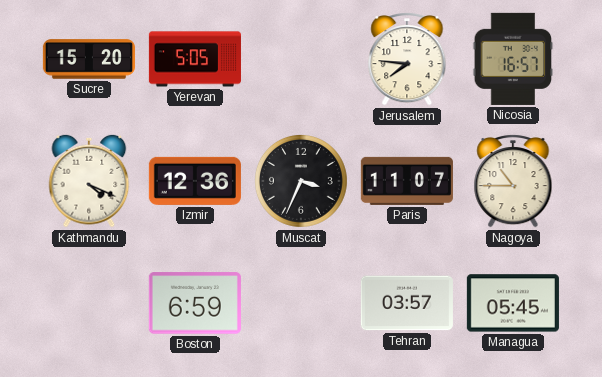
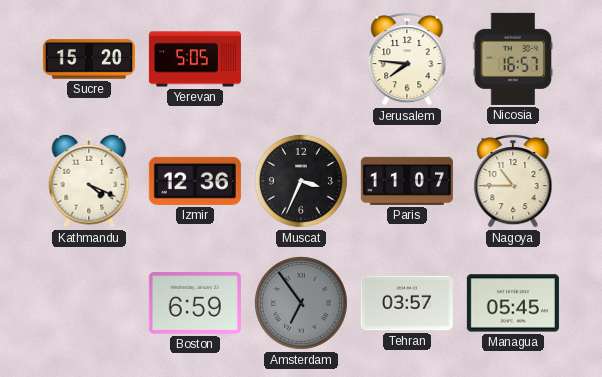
Amsterdam: none -> 6:54
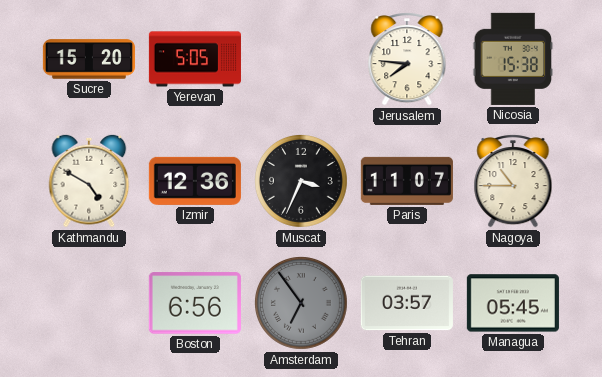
Nicosia: 16:57 -> 15:38
Kathmandu: 4:19 -> 4:50
Boston: 6:59 -> 6:56
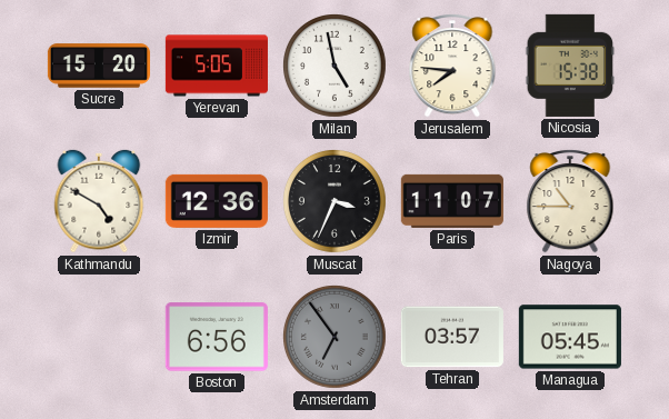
Milan: none -> 4:58
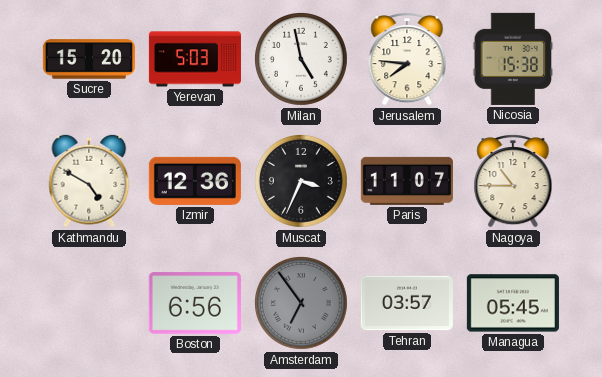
Yerevan: 5:05 -> 5:03
